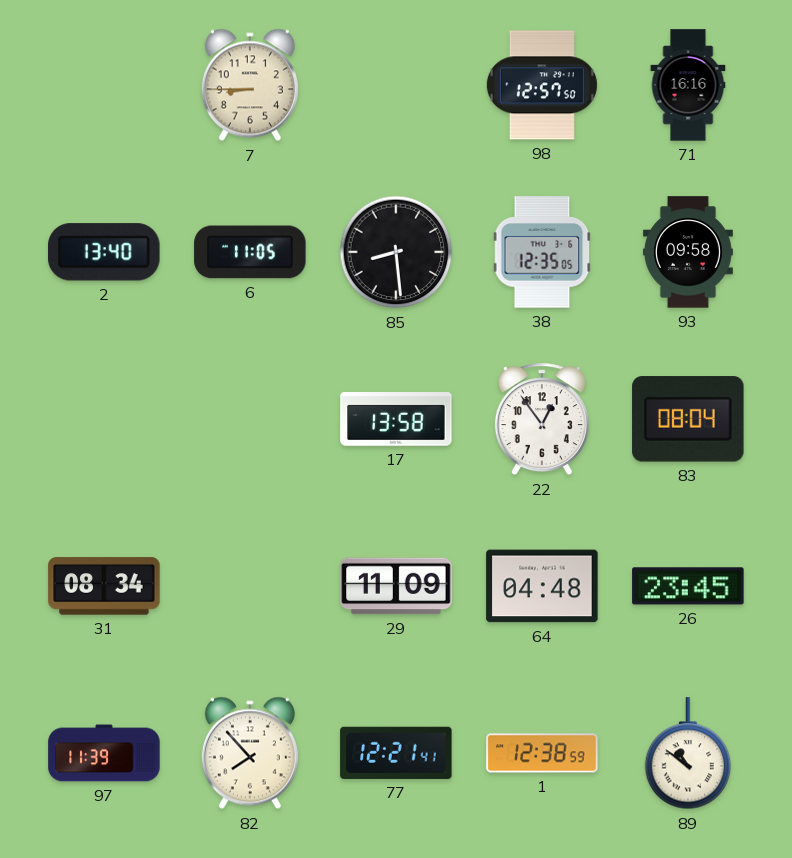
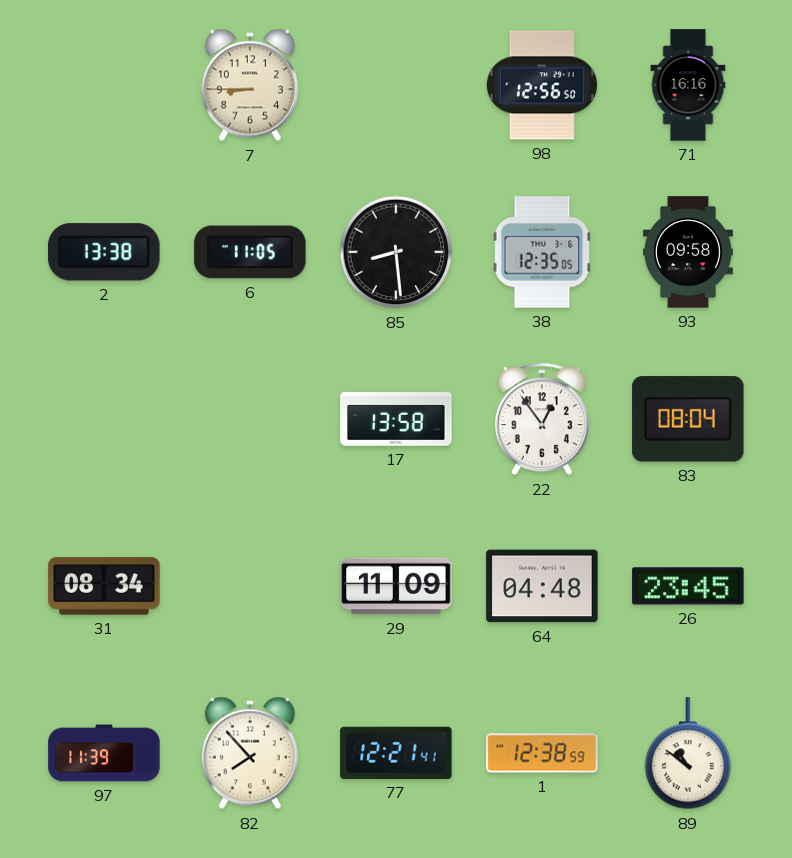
98: 12:57 -> 12:56
2: 13:40 -> 13:38
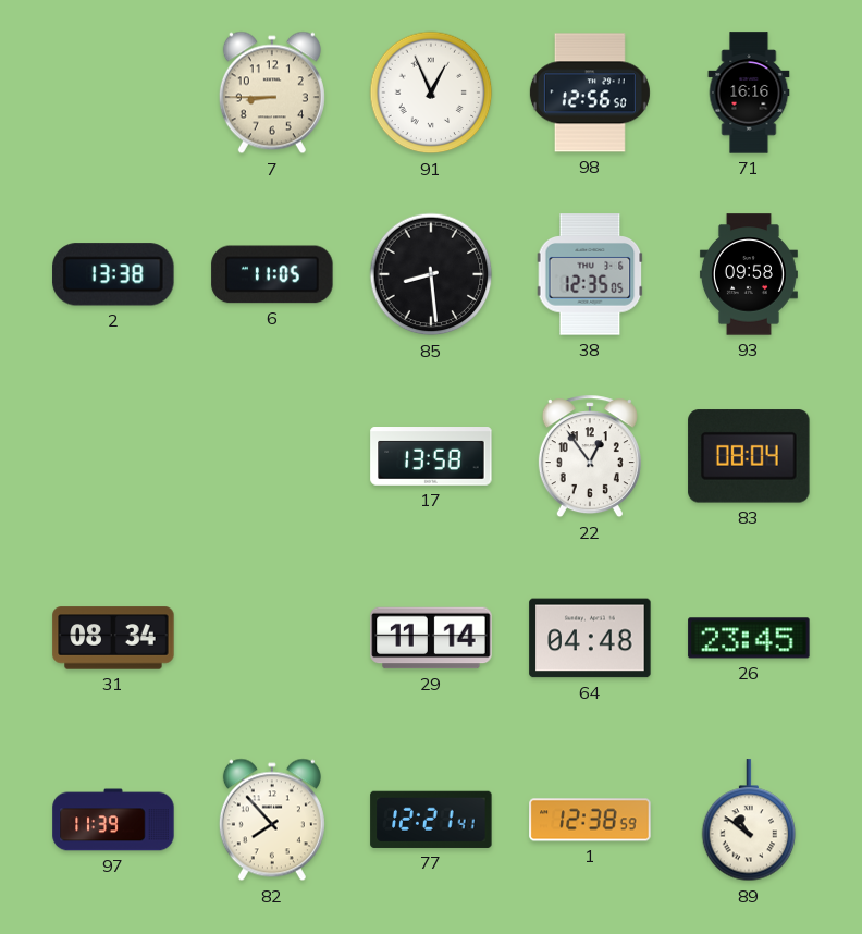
91: none -> 12:56
29: 11:09 -> 11:14
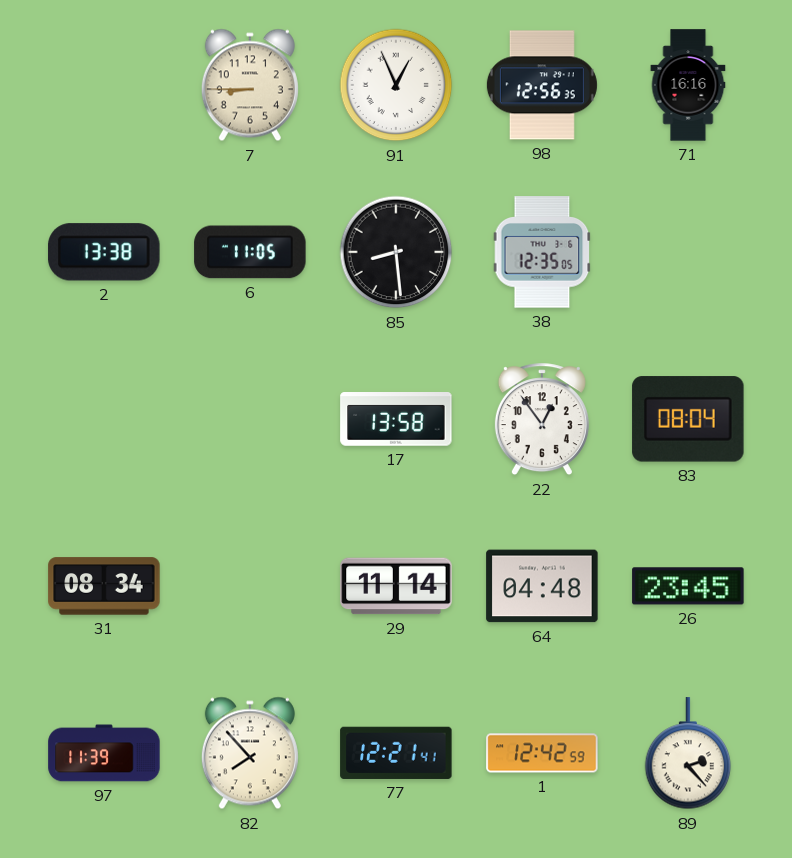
98: 12:56:50 -> 12:56:35
93: 09:58 -> none
1: 12:38 -> 12:42
89: 10:51 -> 2:23
